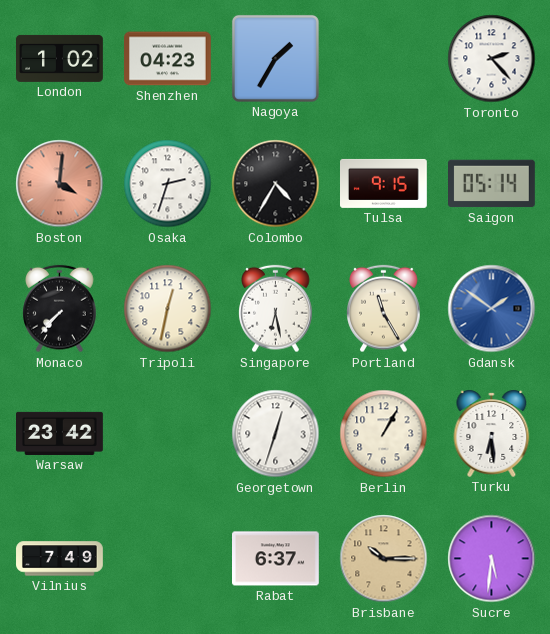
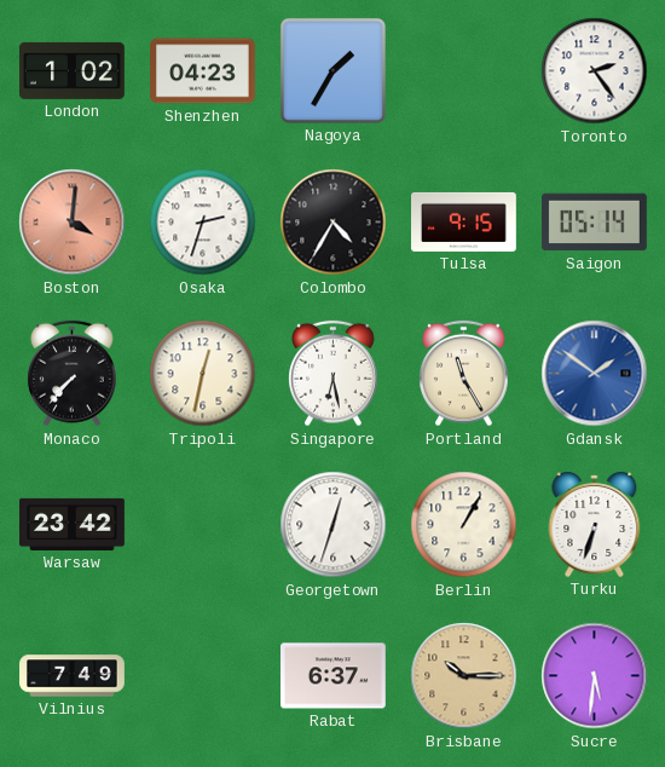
Toronto: 2:23 -> 2:24
Turku: 6:29 -> 6:33
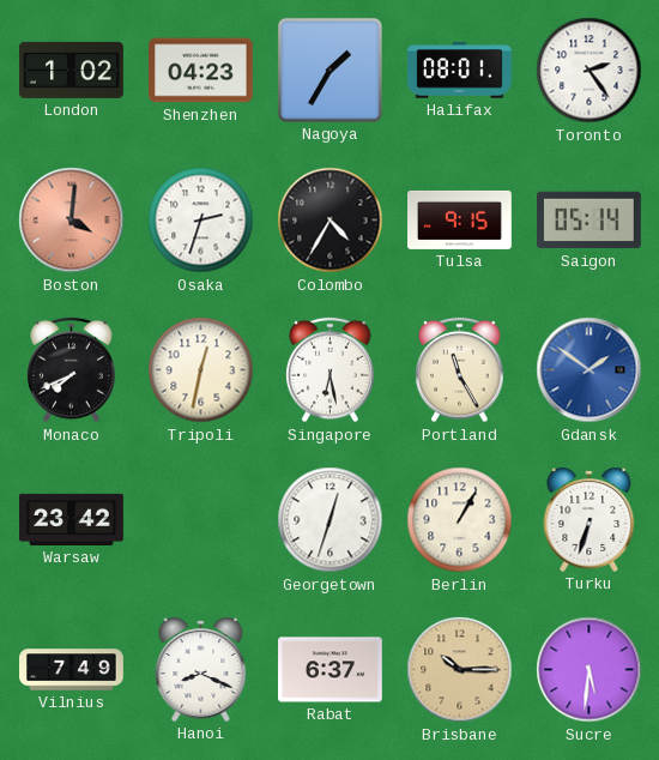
Halifax: none -> 08:01
Monaco: 7:37 -> 7:41
Hanoi: none -> 8:19
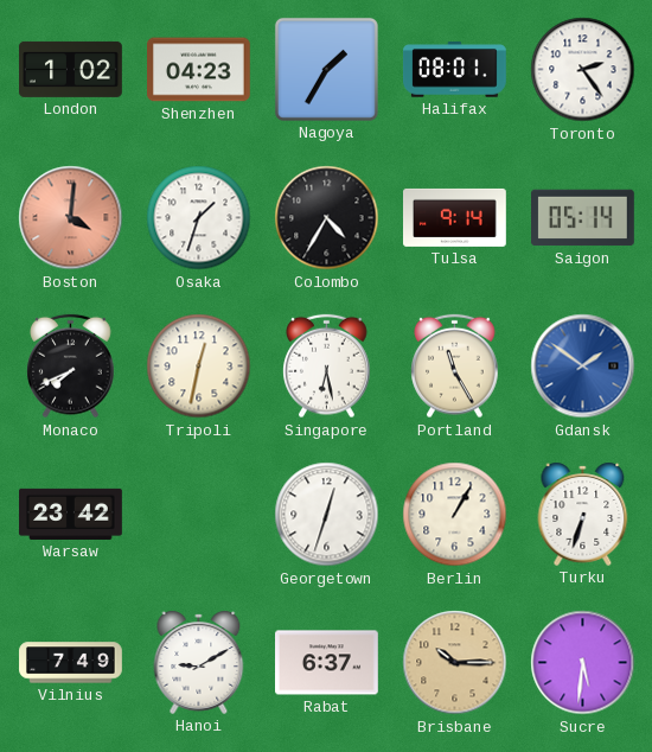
Osaka: 2:33 -> 1:33
Tulsa: 9:15 -> 9:14
Hanoi: 8:19 -> 9:10
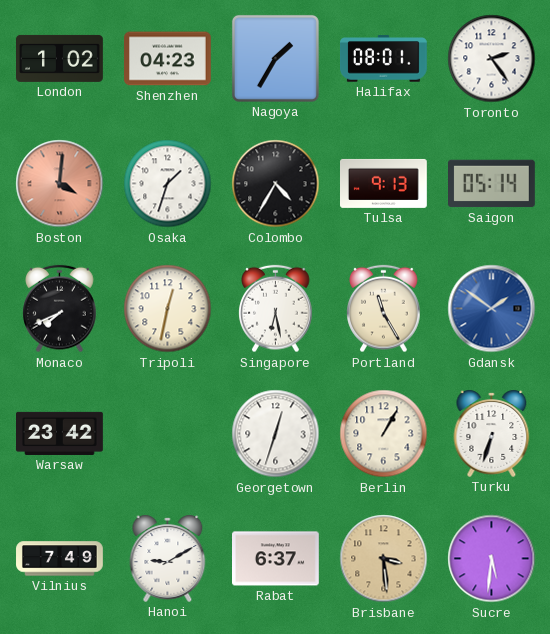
Tulsa: 9:14 -> 9:13
Brisbane: 10:15 -> 3:29
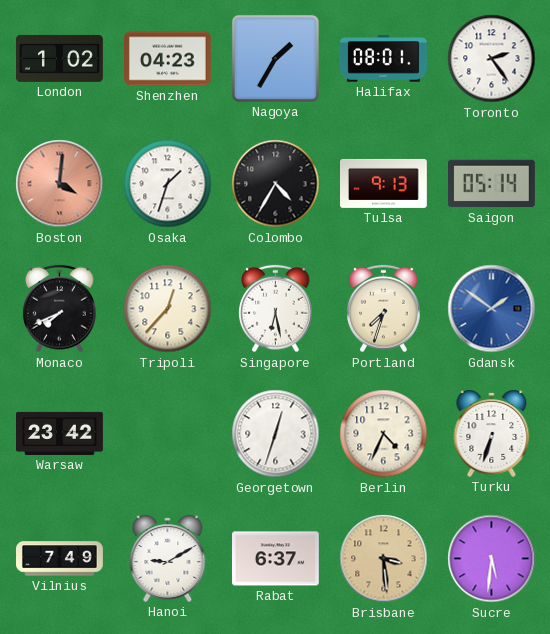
Tripoli: 12:32 -> 12:37
Portland: 11:25 -> 7:33
Berlin: 1:05 -> 4:34
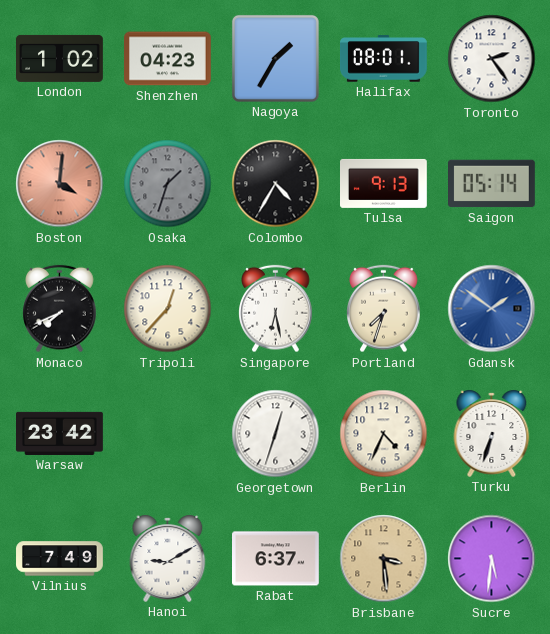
Osaka dial: white -> grey
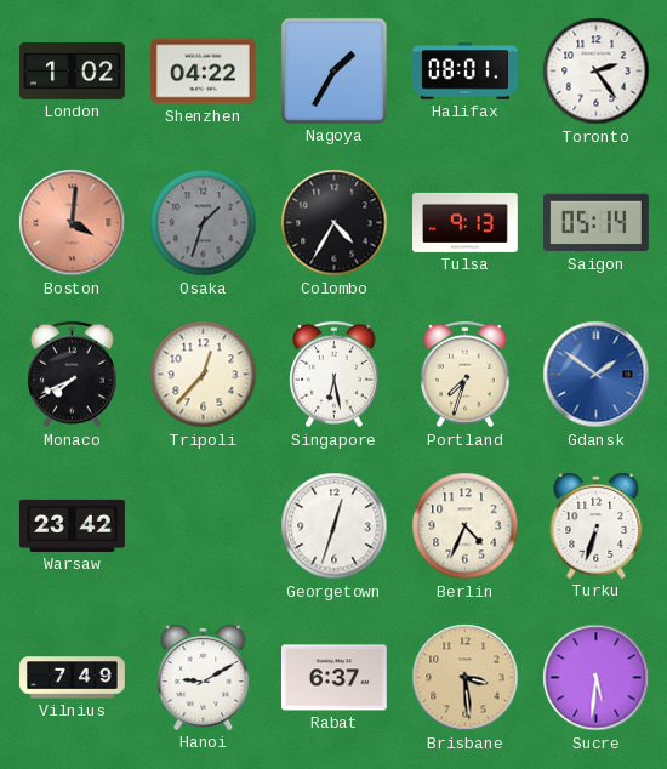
Shenzhen: 04:23 -> 04:22
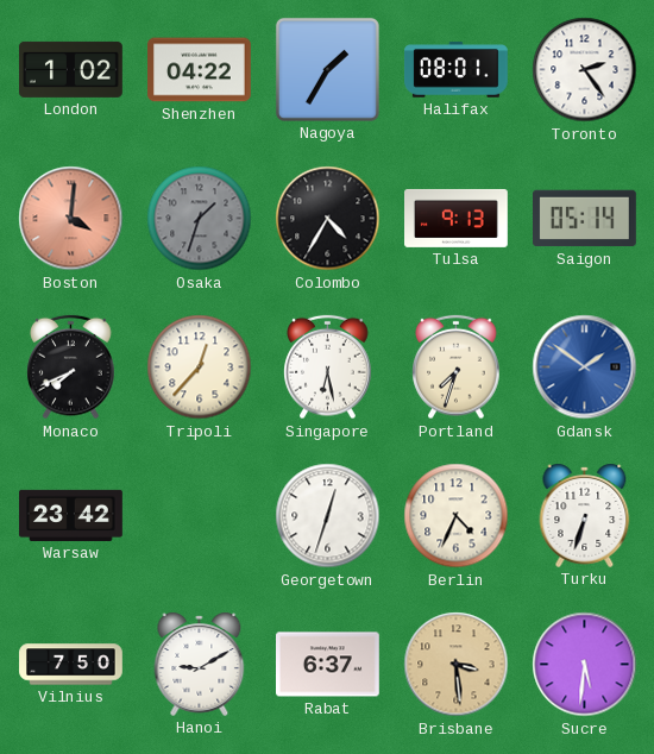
Vilnius: 7:49 -> 7:50
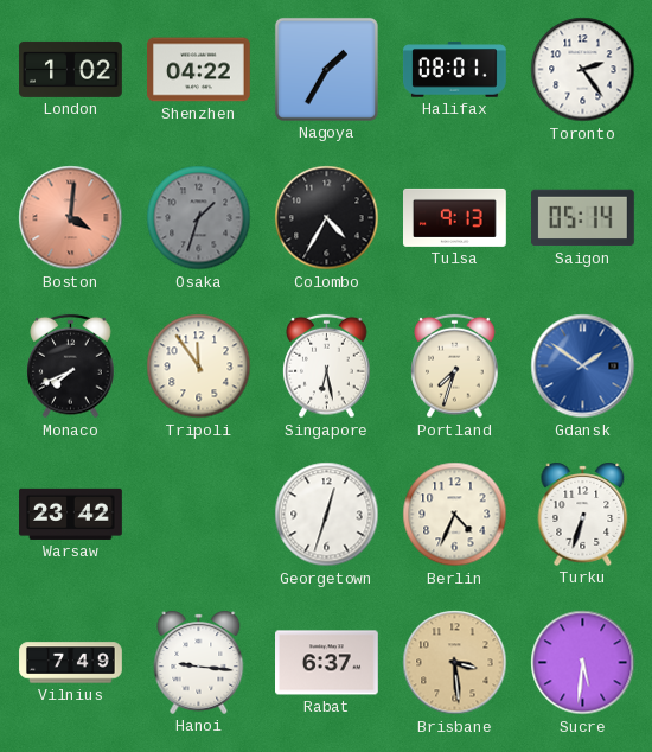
Tripoli: 12:37 -> 11:54
Vilnius: 7:50 -> 7:49
Hanoi: 9:10 -> 9:16
